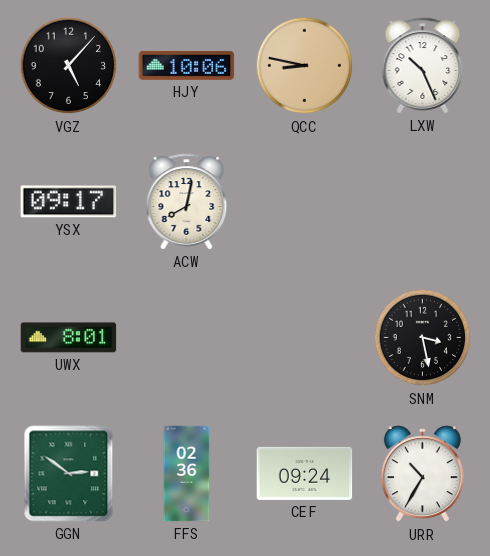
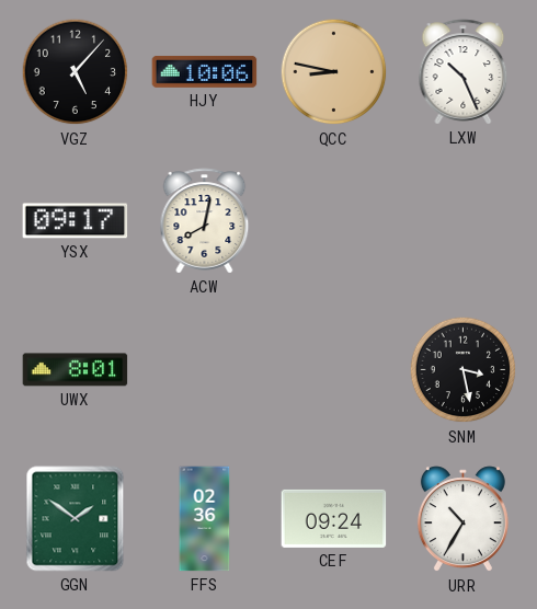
GGN: 2:51 -> 1:51
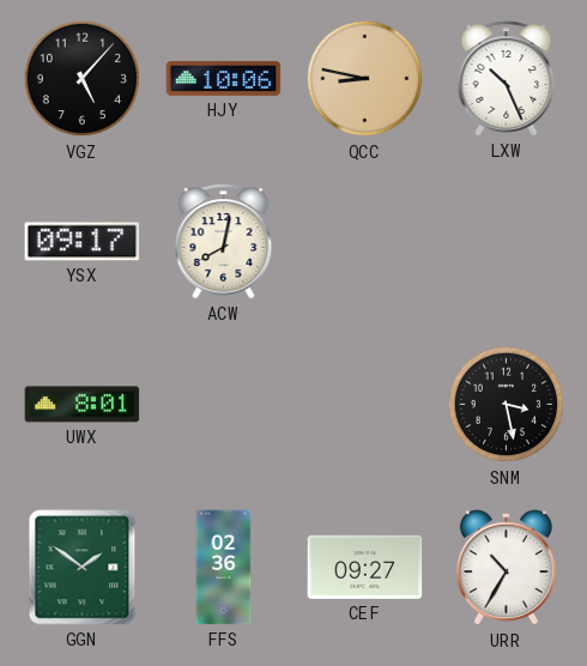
CEF: 09:24 -> 09:27
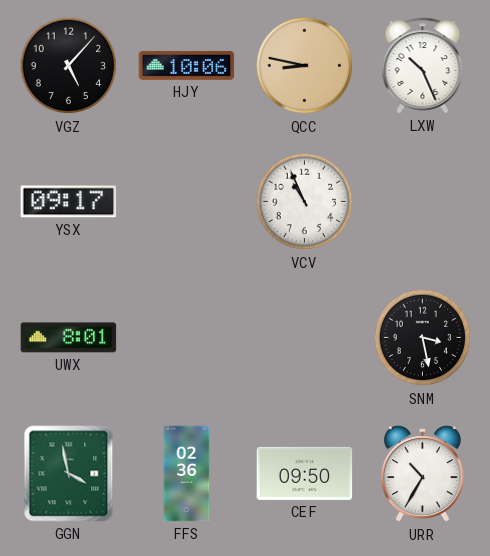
ACW: 8:02 -> none
VCV: none -> 10:56
GGN: 1:51 -> 3:58
CEF: 09:27 -> 09:50
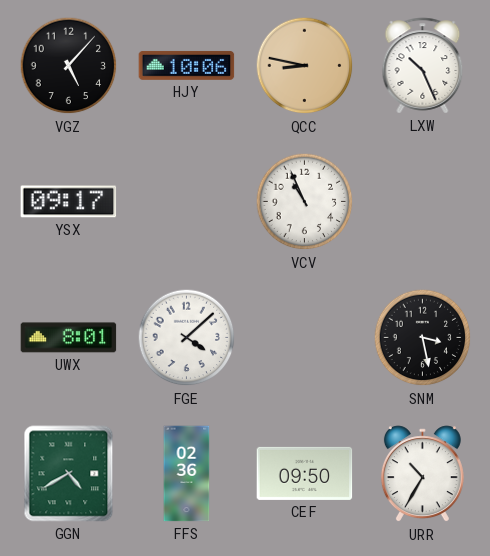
FGE: none -> 4:08
GGN: 3:58 -> 4:40
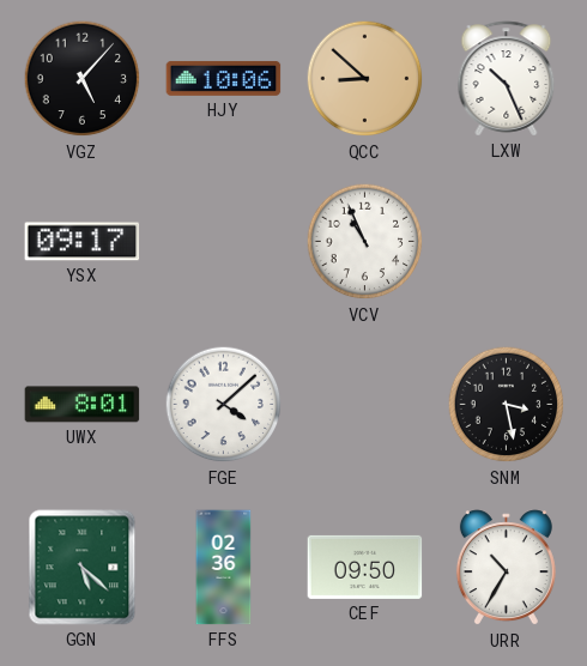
QCC: 8:47 -> 8:52
GGN: 4:40 -> 5:22
